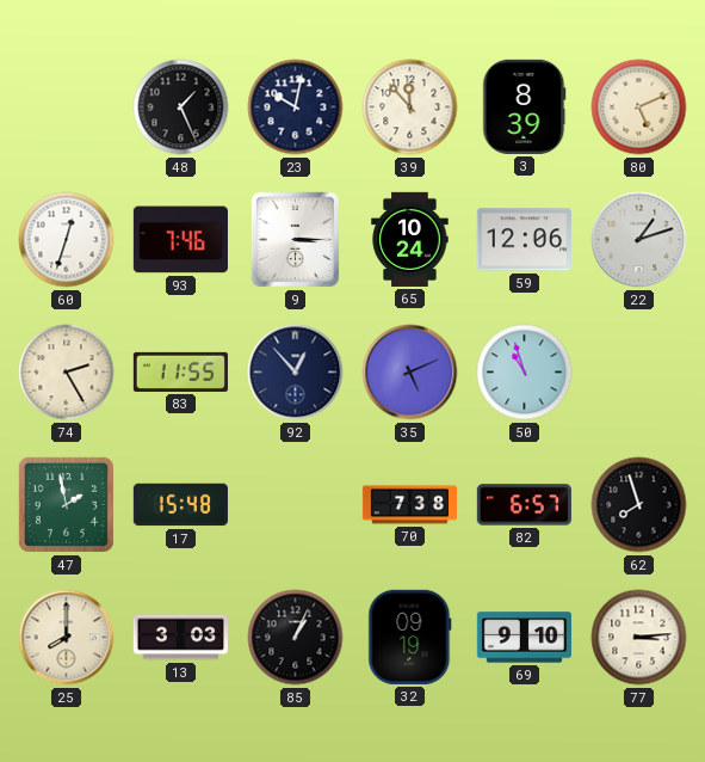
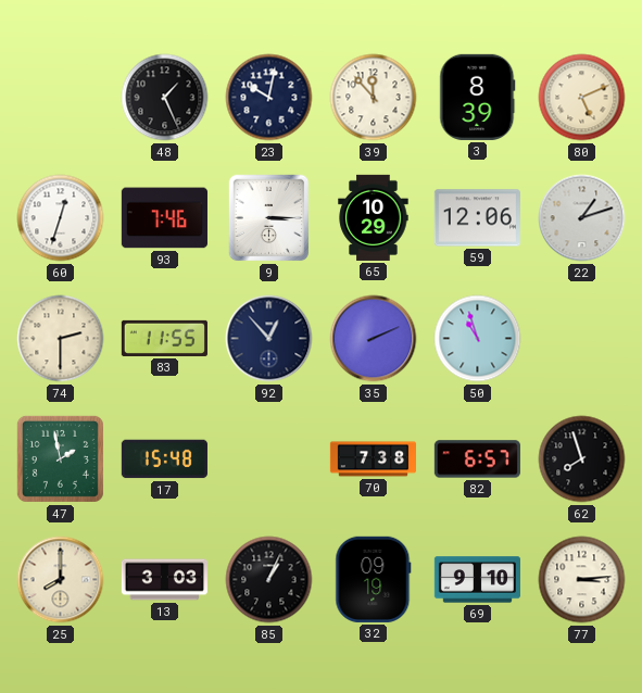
65: 10:24 -> 10:29
74: 2:25 -> 2:30
35: 5:11 -> 2:11
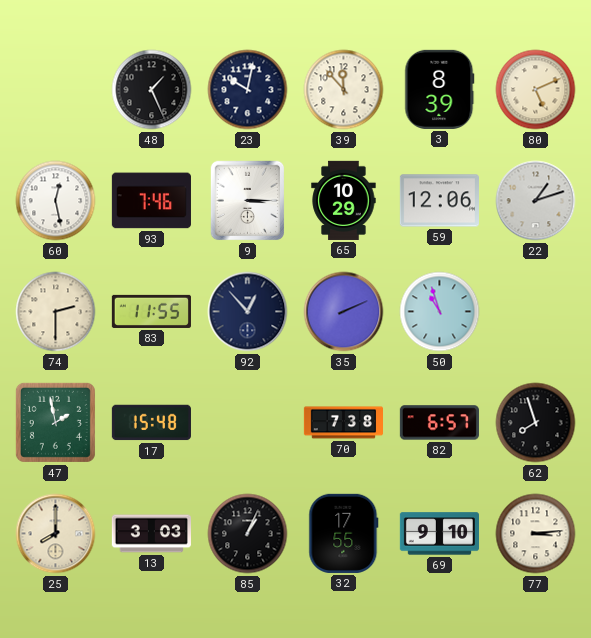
60: 12:33 -> 12:28
32: 09:19 -> 17:55
